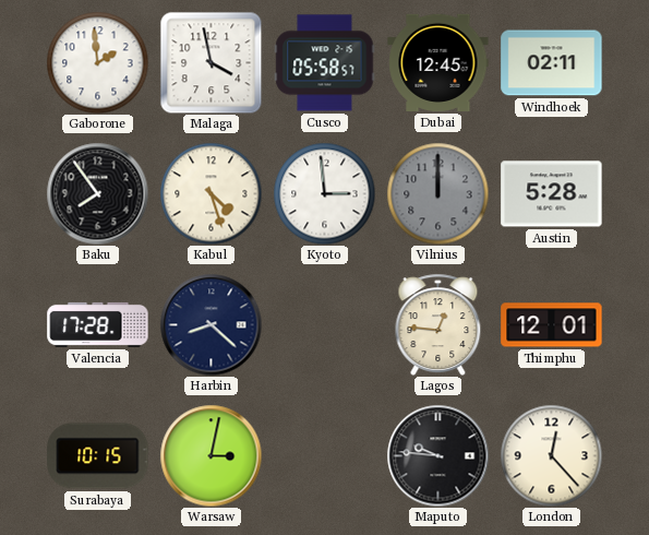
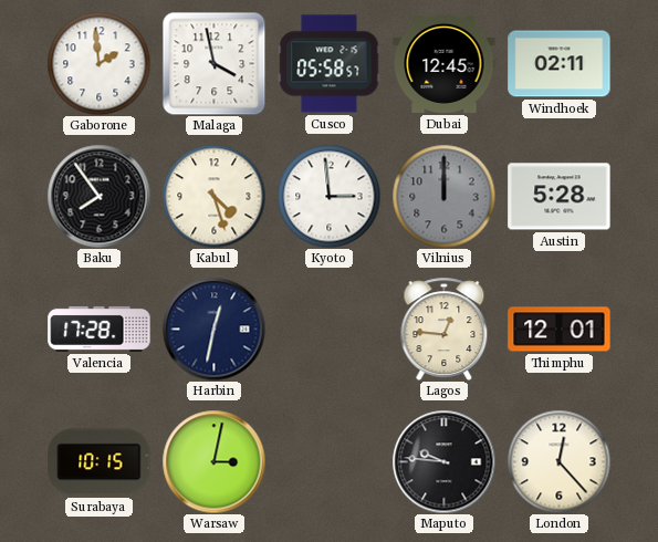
Harbin: 8:22 -> 12:32
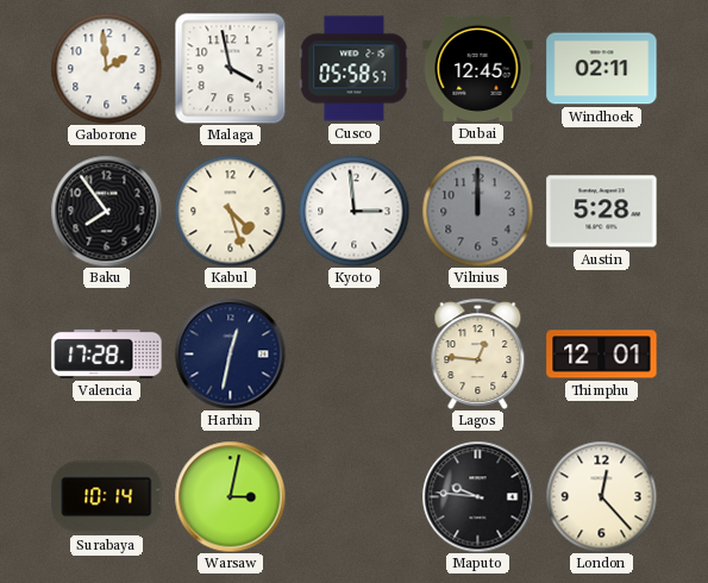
Surabaya: 10:15 -> 10:14
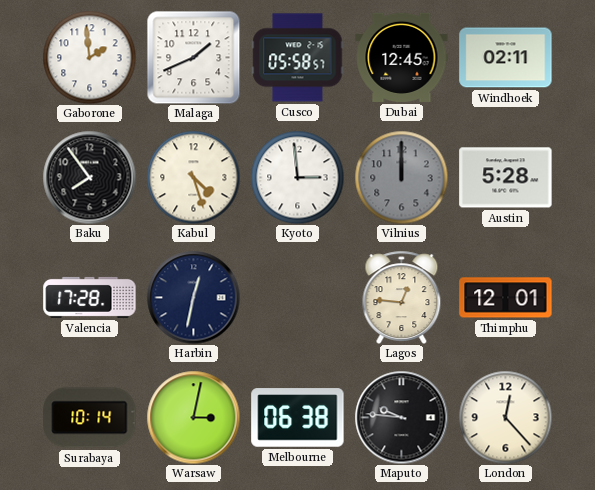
Malaga: 3:58 -> 1:41
Melbourne: none -> 06:38
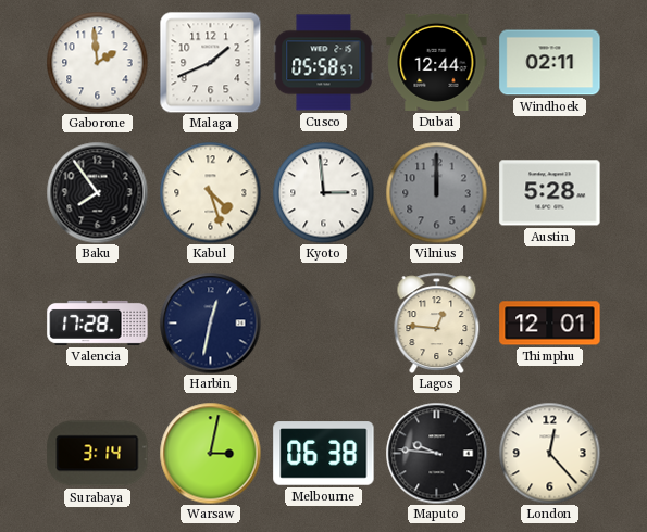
Dubai: 12:45 -> 12:44
Surabaya: 10:14 -> 3:14
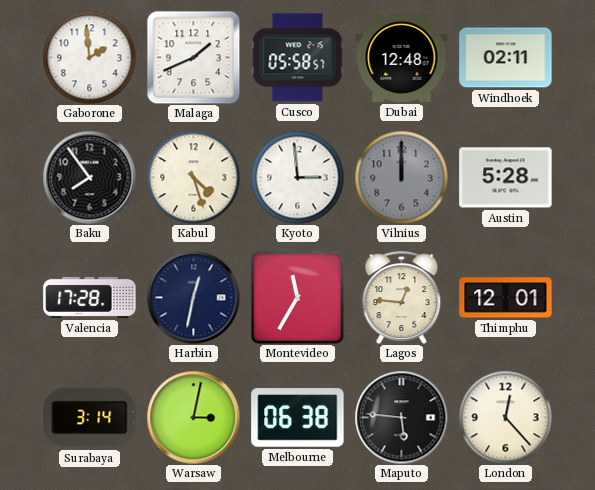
Dubai: 12:44 -> 12:48
Montevideo: none -> 11:35
Maputo: 9:46 -> 5:46
